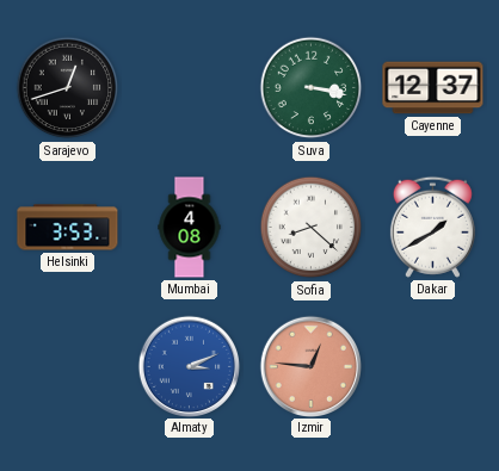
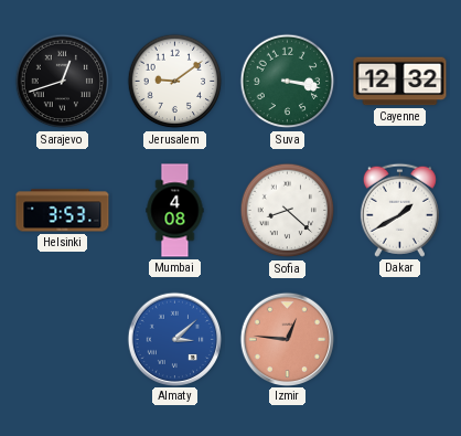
Jerusalem: none -> 9:09
Cayenne: 12:37 -> 12:32
Almaty: 3:11 -> 3:08
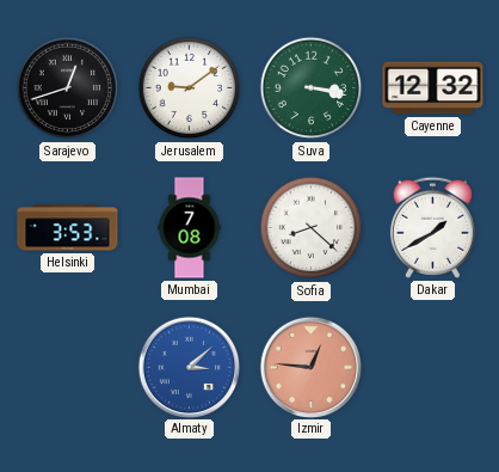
Mumbai: 4:08 -> 7:08
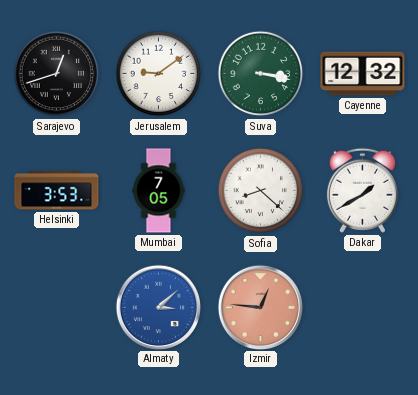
Mumbai: 7:08 -> 7:05
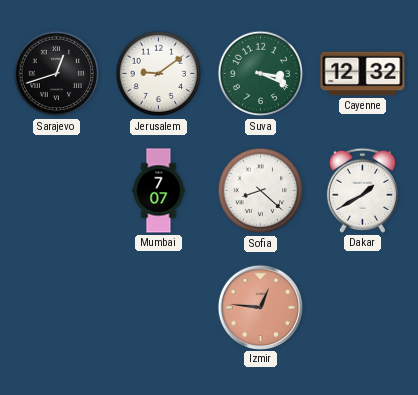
Suva: 3:17 -> 3:19
Helsinki: 3:53 -> none
Mumbai: 7:05 -> 7:07
Almaty: 3:08 -> none
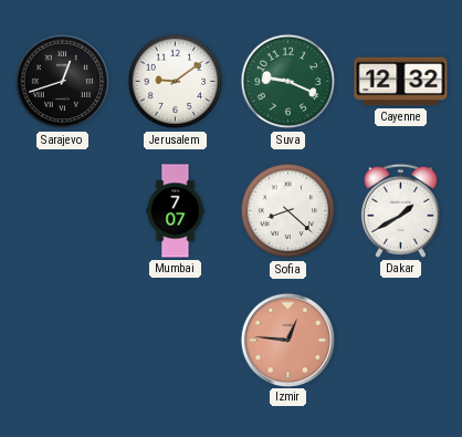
Suva: 3:19 -> 9:19
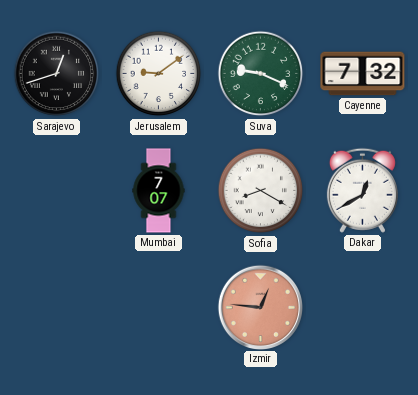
Cayenne: 12:32 -> 7:32
Sofia: 8:22 -> 8:20
Dakar: 1:40 -> 12:40
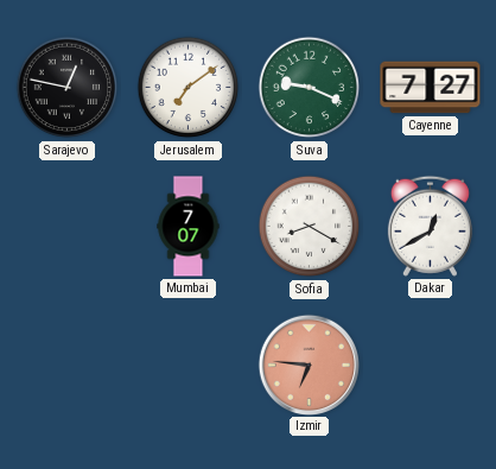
Sarajevo: 12:42 -> 12:47
Jerusalem: 9:09 -> 7:09
Cayenne: 7:32 -> 7:27
Izmir: 12:46 -> 6:46
